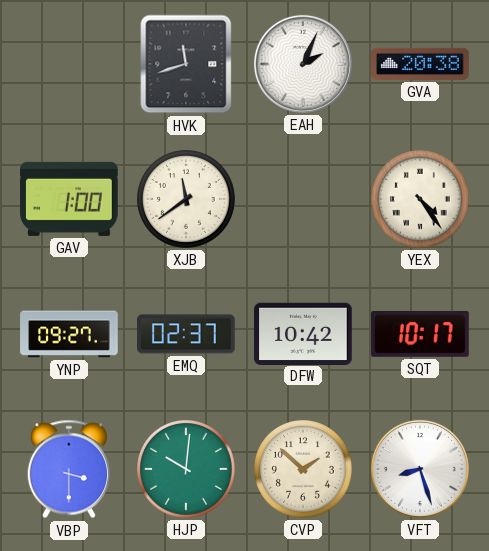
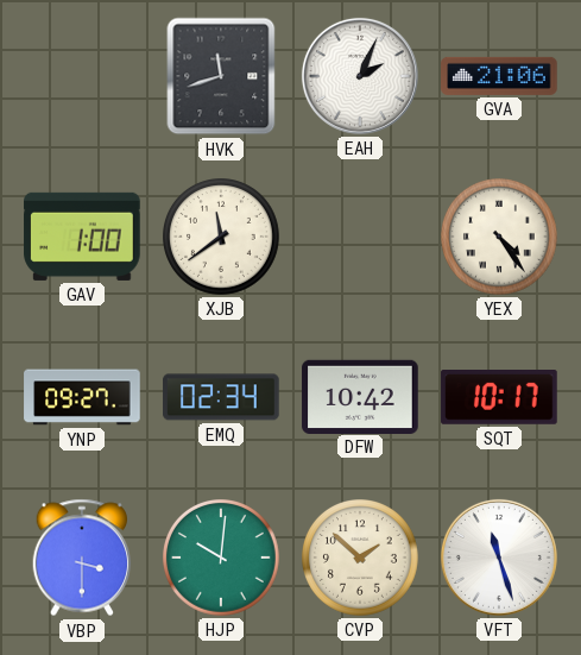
GVA: 20:38 -> 21:06
EMQ: 02:37 -> 02:34
VFT: 8:27 -> 11:27
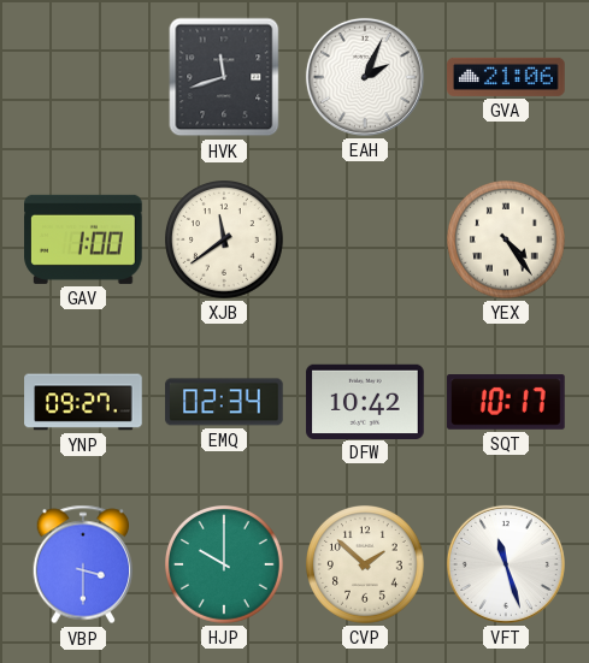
HJP: 10:01 -> 10:00
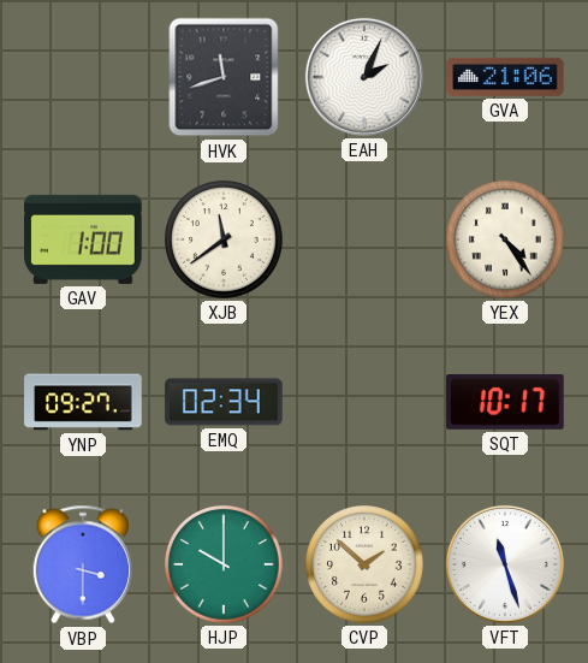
DFW: 10:42 -> none
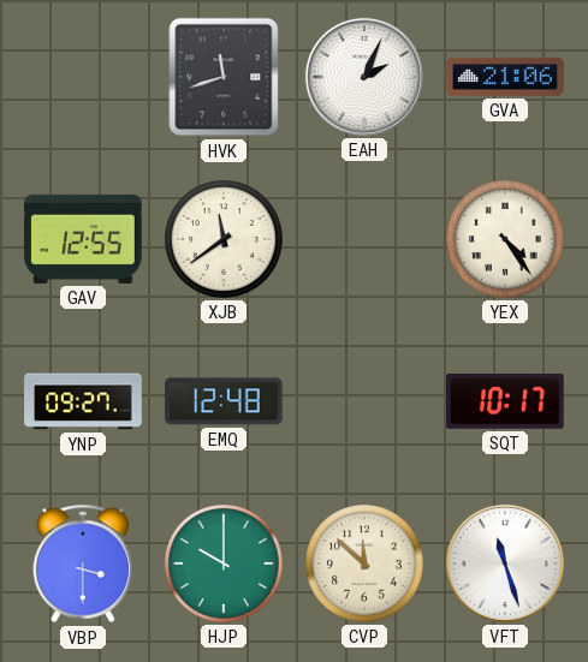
GAV: 1:00 -> 12:55
EMQ: 02:34 -> 12:48
CVP: 1:52 -> 11:52
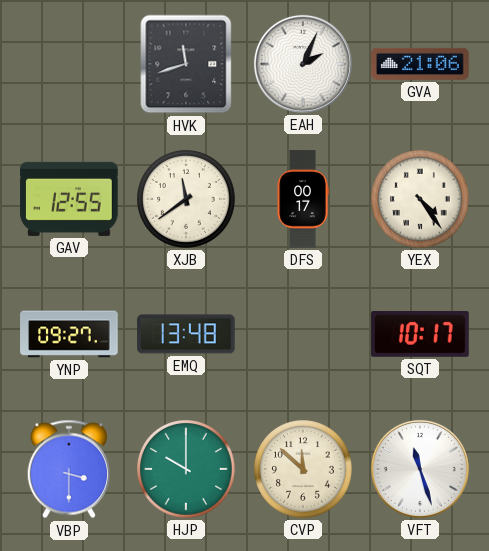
DFS: none -> 00:17
EMQ: 12:48 -> 13:48
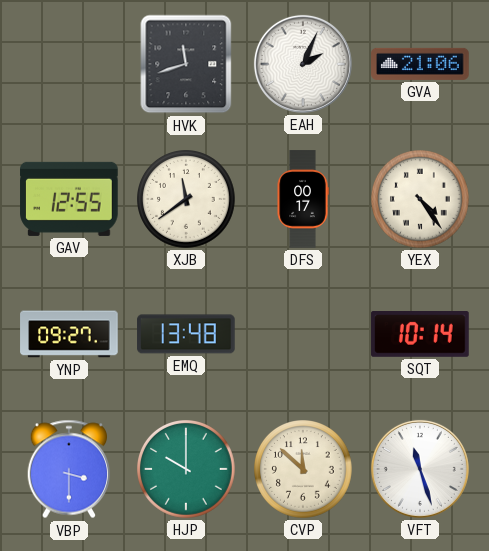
SQT: 10:17 -> 10:14
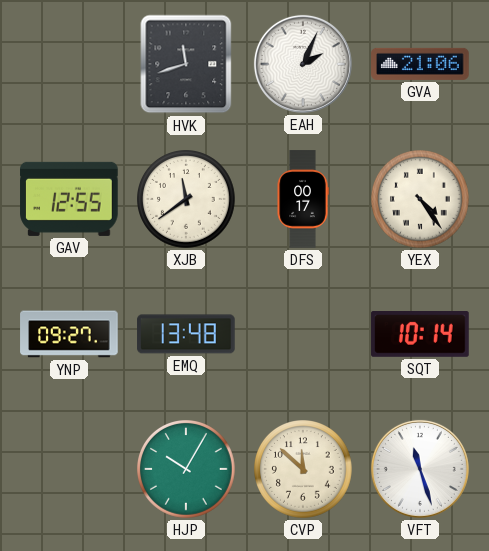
VBP: 3:30 -> none
HJP: 10:00 -> 10:05
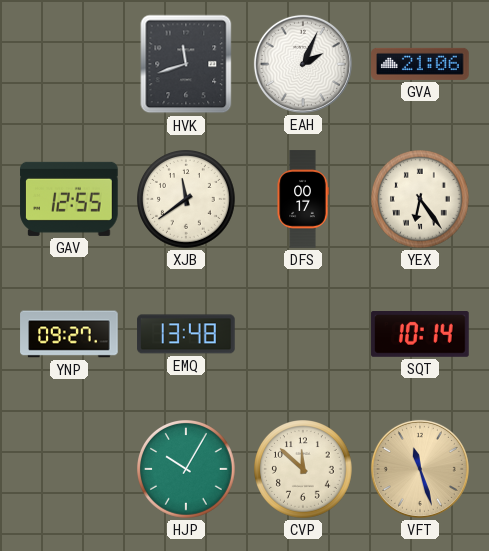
YEX: 4:24 -> 6:24
VFT dial: white -> champagne
